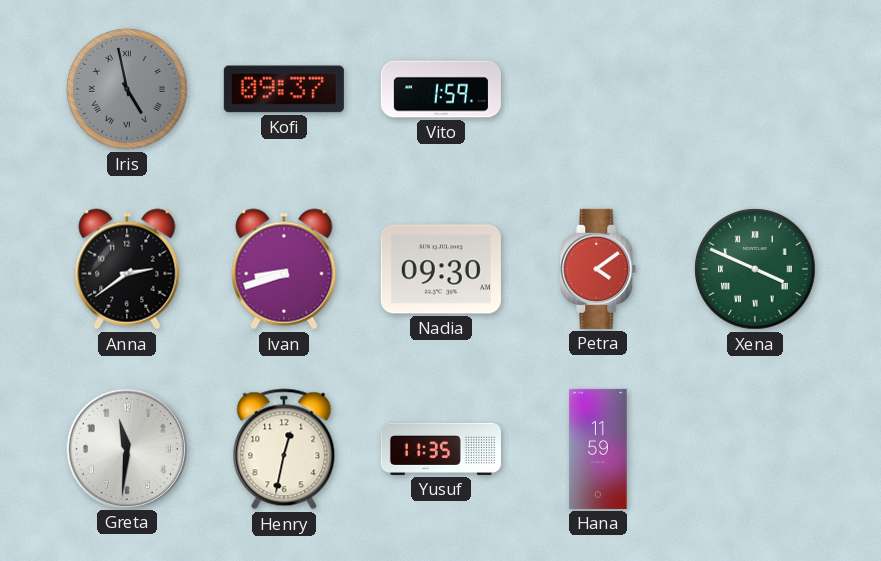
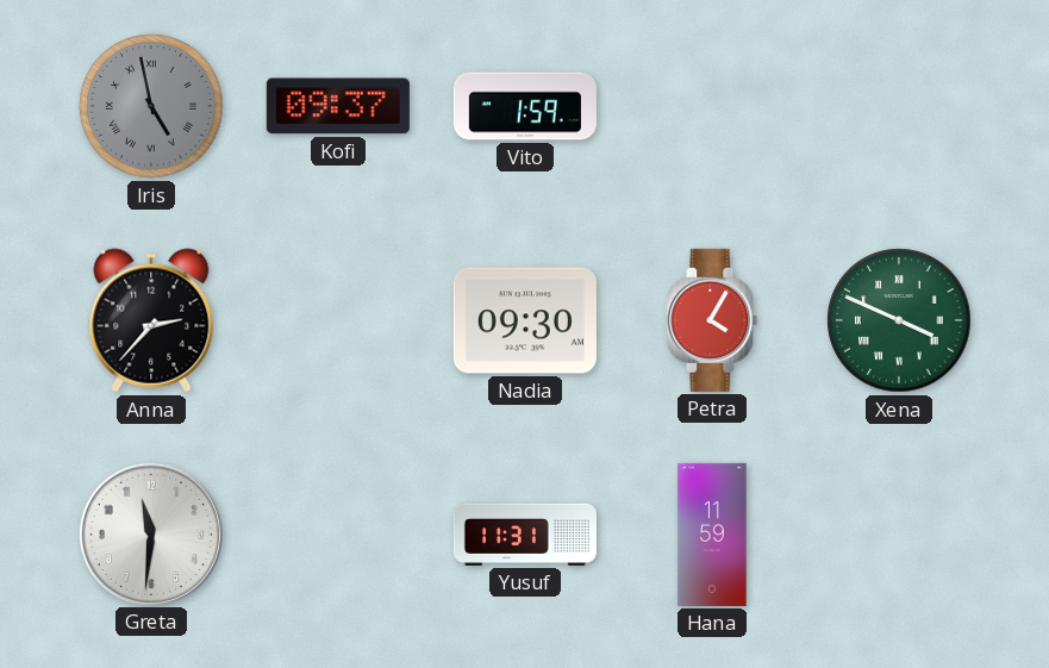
Anna: 2:39 -> 2:37
Ivan: 8:42 -> none
Petra: 4:09 -> 4:05
Henry: 12:32 -> none
Yusuf: 11:35 -> 11:31
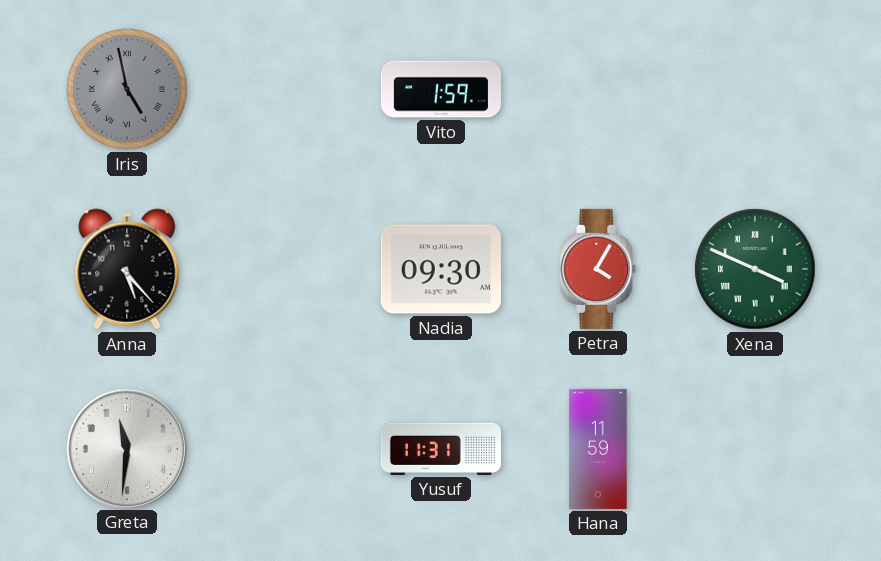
Kofi: 09:37 -> none
Anna: 2:37 -> 5:23
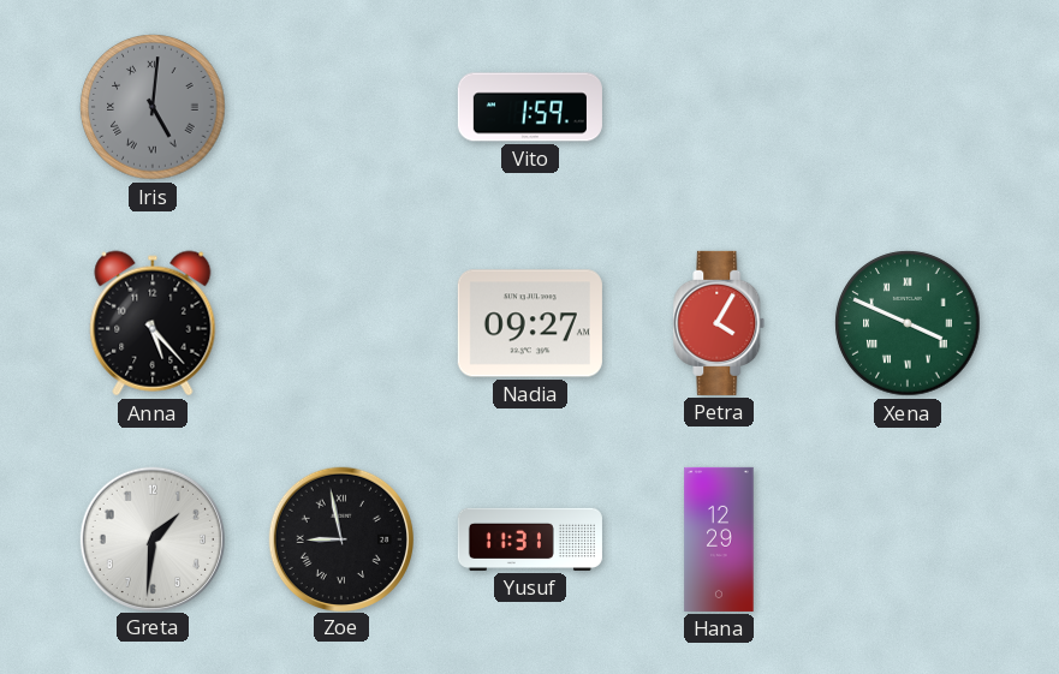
Iris: 4:58 -> 5:01
Nadia: 09:30 -> 09:27
Greta: 11:31 -> 1:31
Zoe: none -> 8:58
Hana: 11:59 -> 12:29
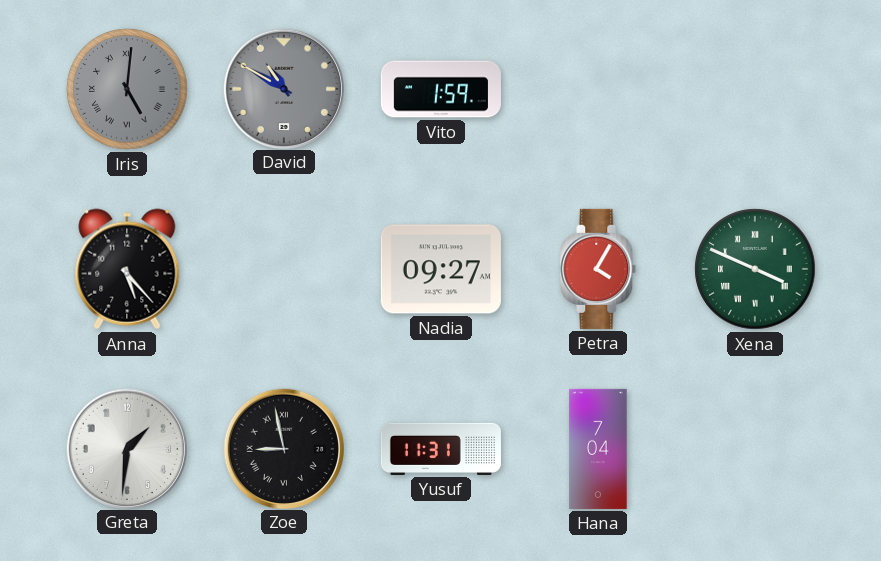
David: none -> 10:50
Hana: 12:29 -> 7:04
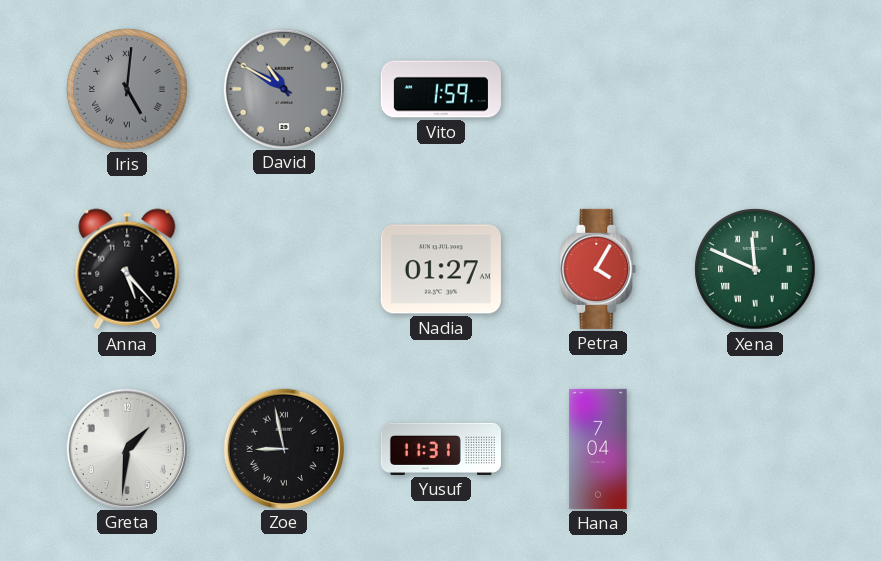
Nadia: 09:27 -> 01:27
Xena: 3:49 -> 11:49
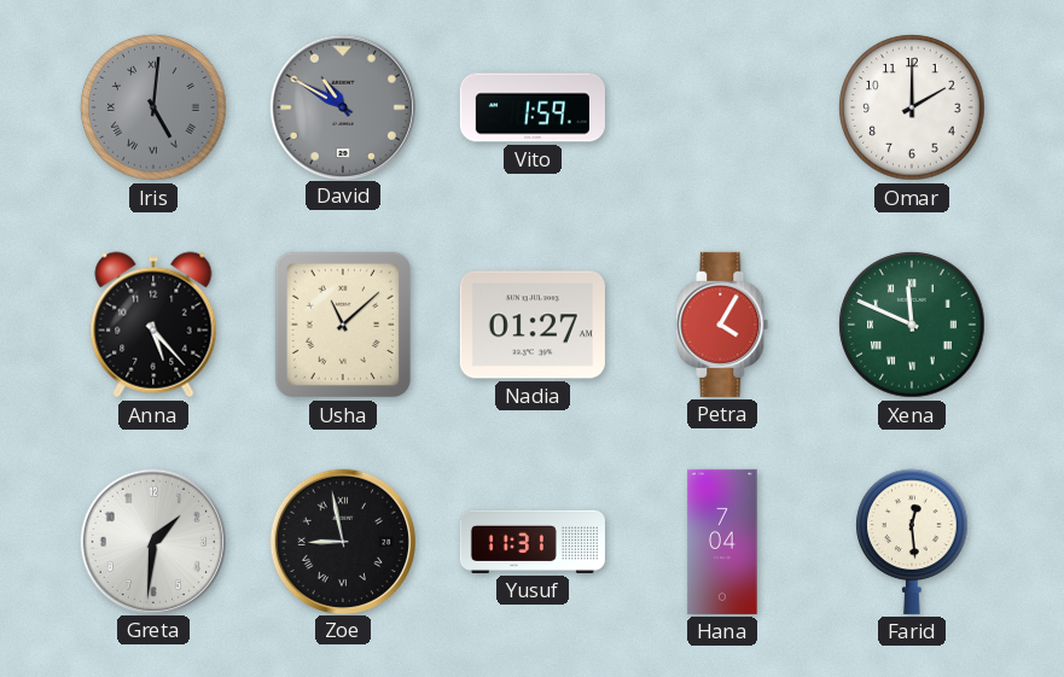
Omar: none -> 2:00
Usha: none -> 11:08
Farid: none -> 12:29
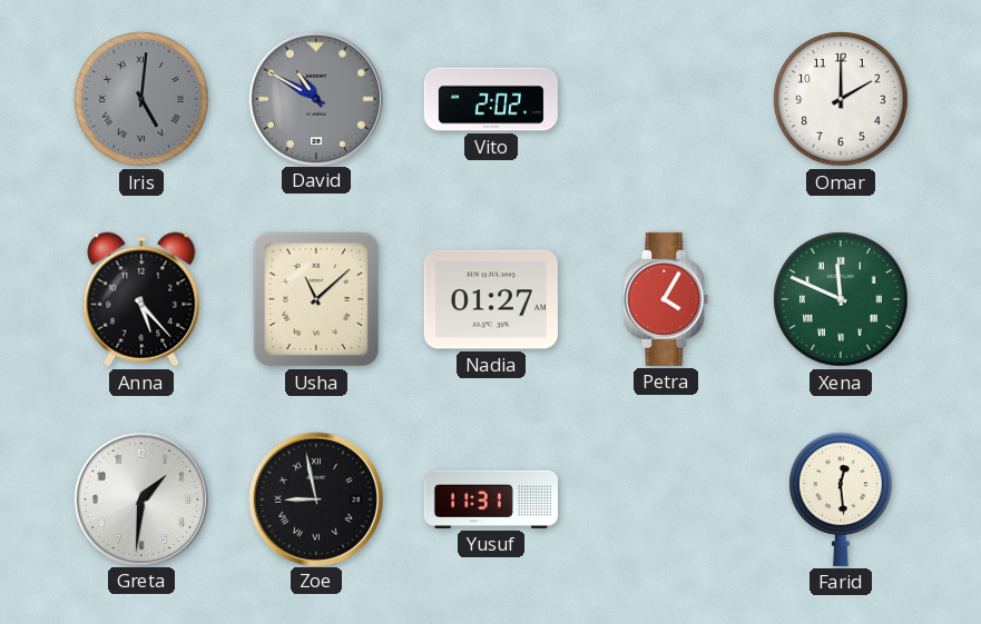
Vito: 1:59 -> 2:02
Hana: 7:04 -> none
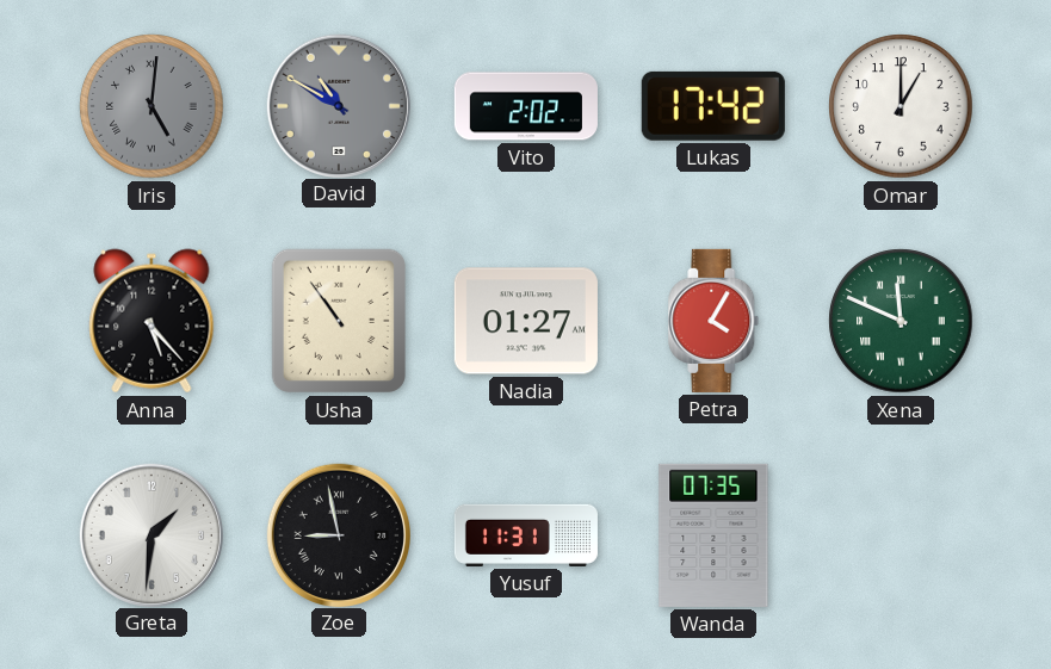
Lukas: none -> 17:42
Omar: 2:00 -> 1:00
Usha: 11:08 -> 10:54
Wanda: none -> 07:35
Farid: 12:29 -> none
